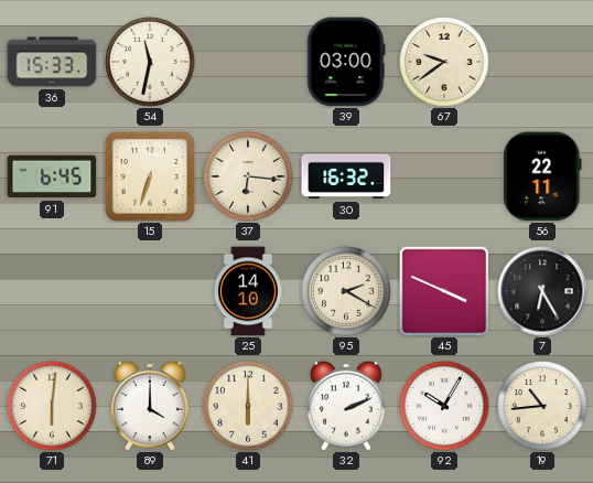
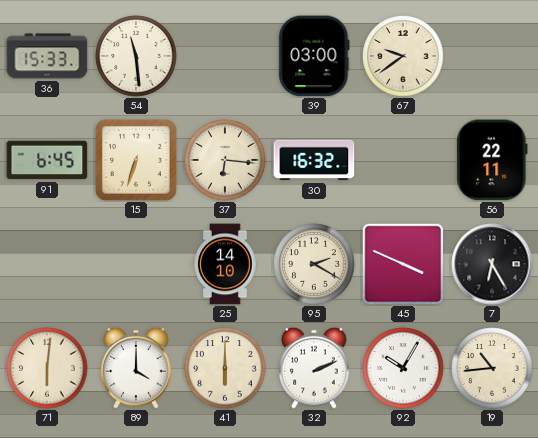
54: 11:32 -> 11:29
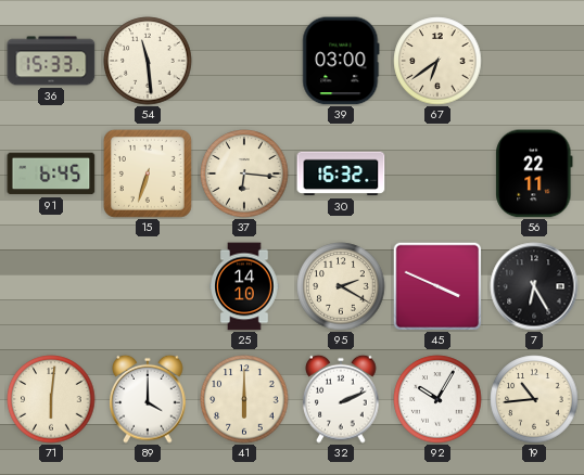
67: 9:39 -> 6:39
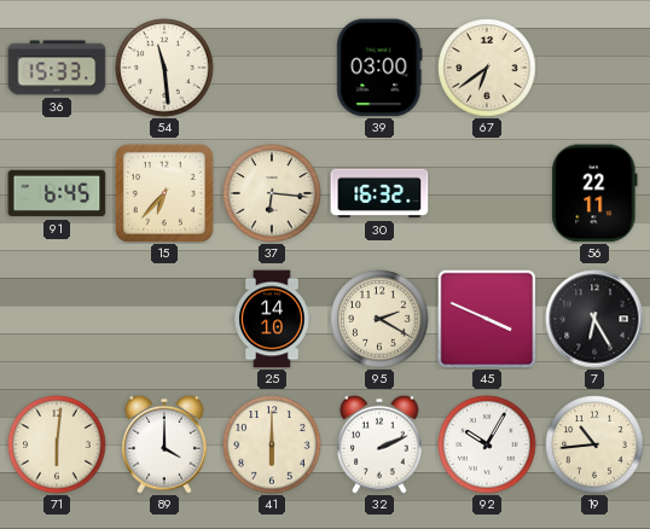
15: 6:33 -> 6:37
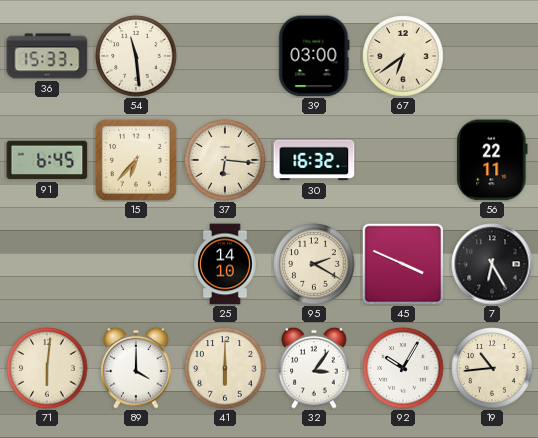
32: 2:11 -> 3:06
